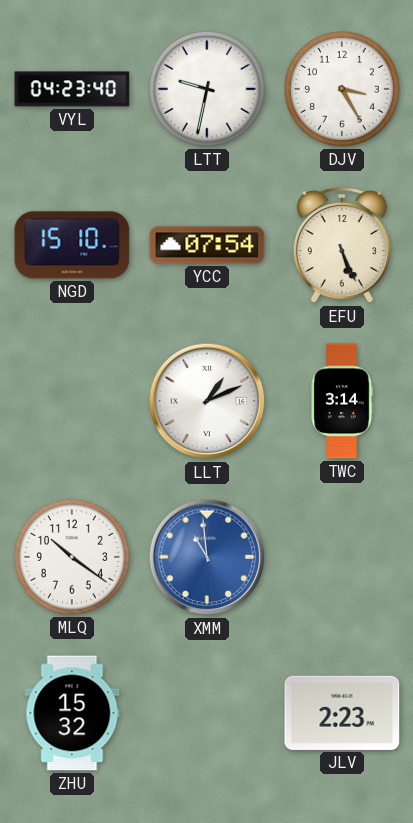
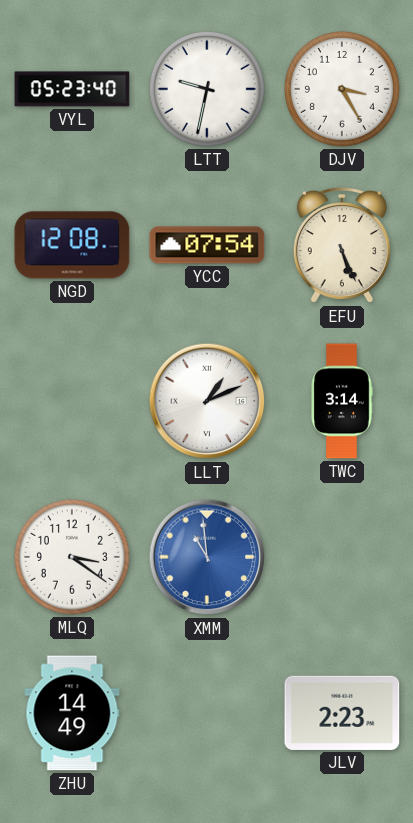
VYL: 04:23 -> 05:23
NGD: 15:10 -> 12:08
MLQ: 10:21 -> 3:21
ZHU: 15:32 -> 14:49
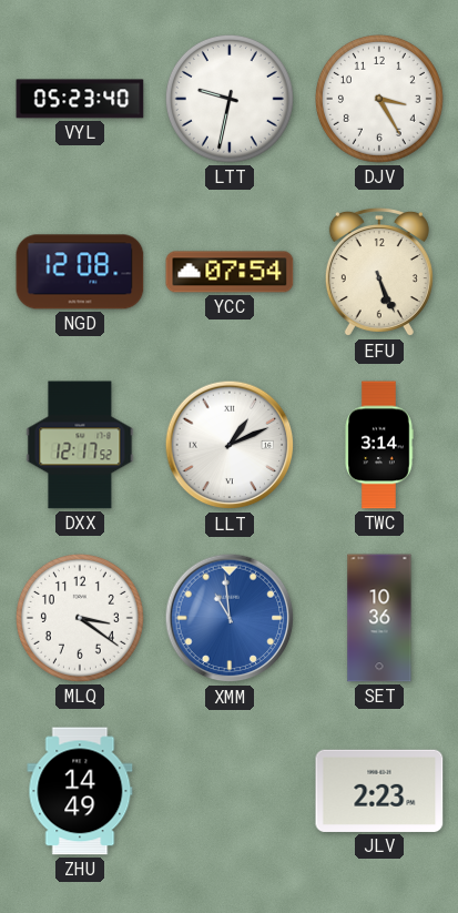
DXX: none -> 12:17
SET: none -> 10:36
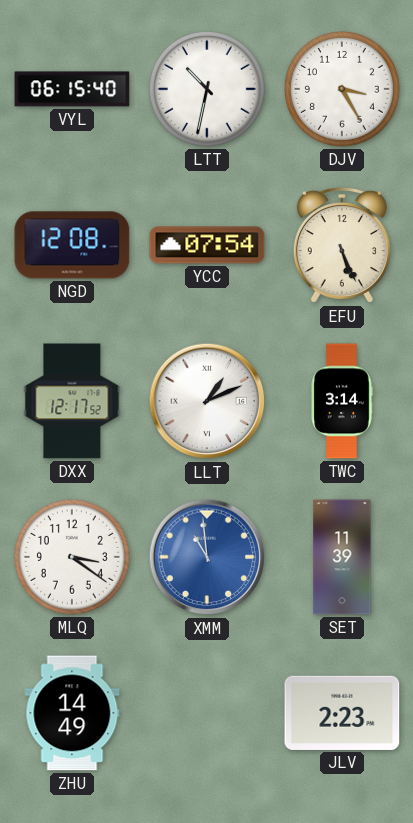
VYL: 05:23 -> 06:15
LTT: 9:32 -> 10:32
SET: 10:36 -> 11:39
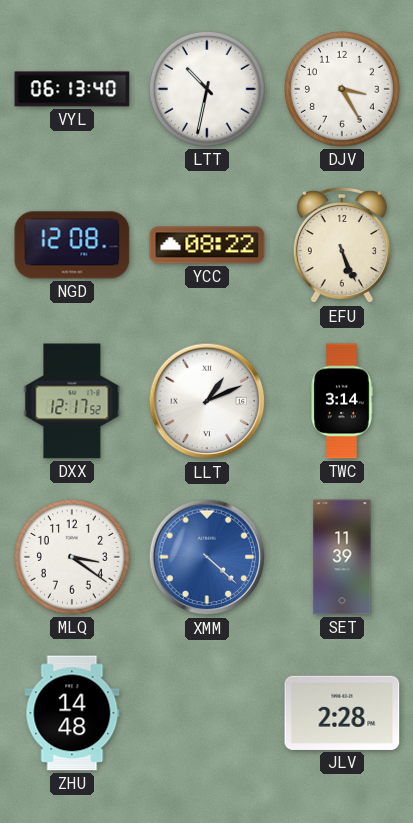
VYL: 06:15 -> 06:13
YCC: 07:54 -> 08:22
XMM: 10:59 -> 4:22
ZHU: 14:49 -> 14:48
JLV: 2:23 -> 2:28
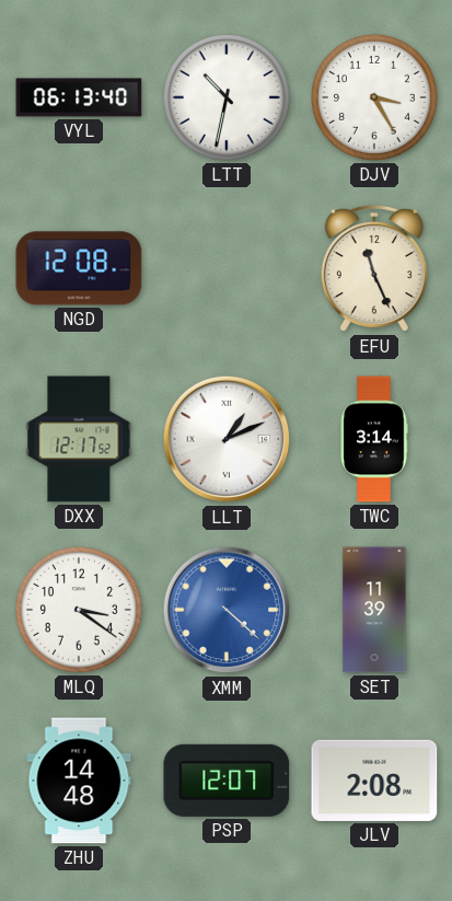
YCC: 08:22 -> none
EFU: 5:26 -> 11:26
PSP: none -> 12:07
JLV: 2:28 -> 2:08
